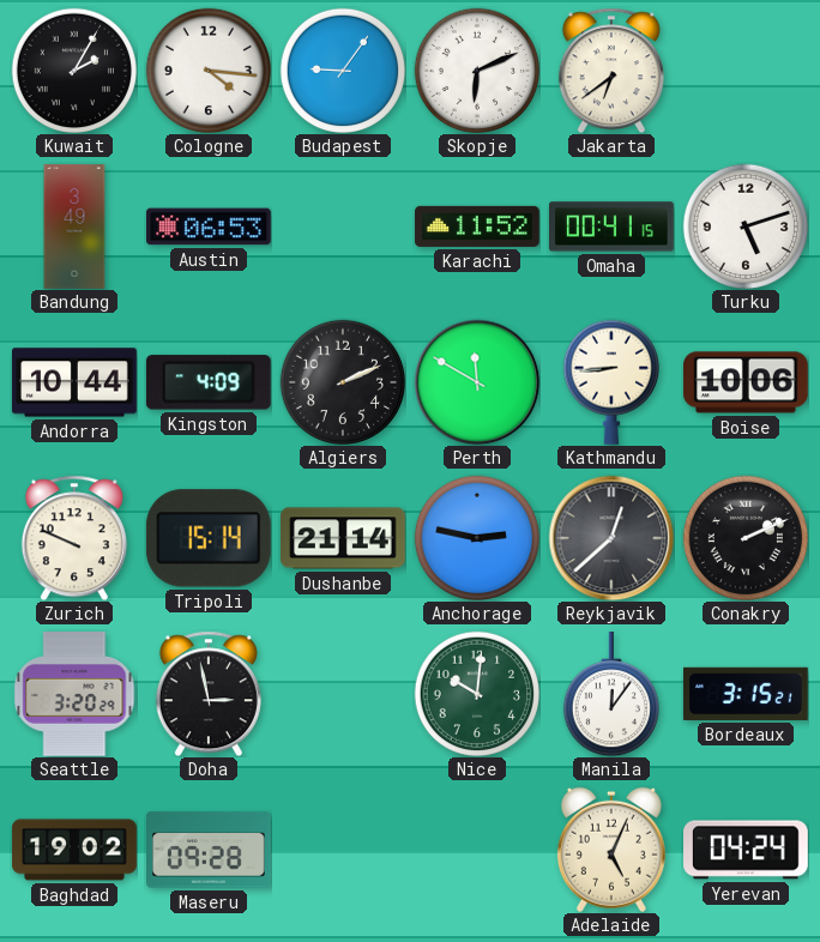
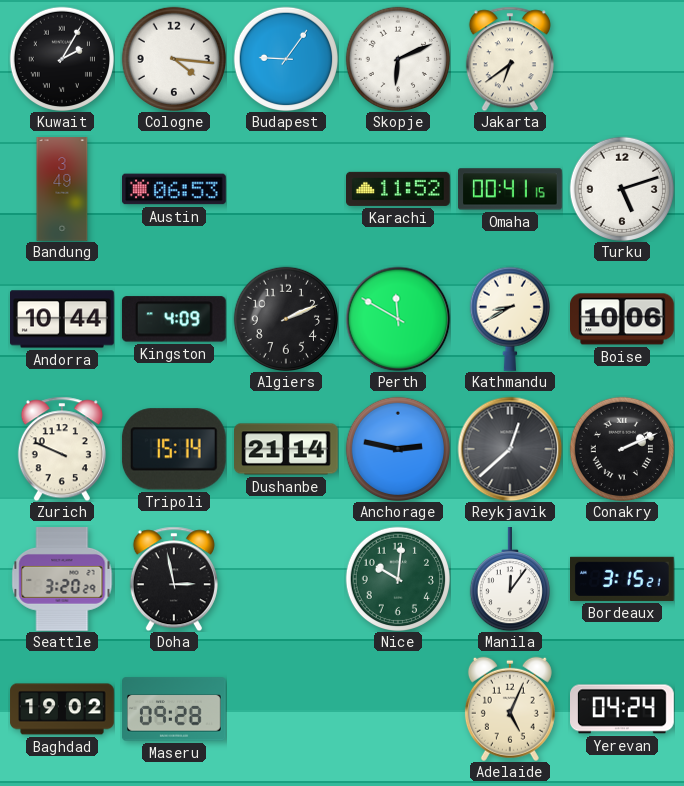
Kathmandu: 8:44 -> 8:40
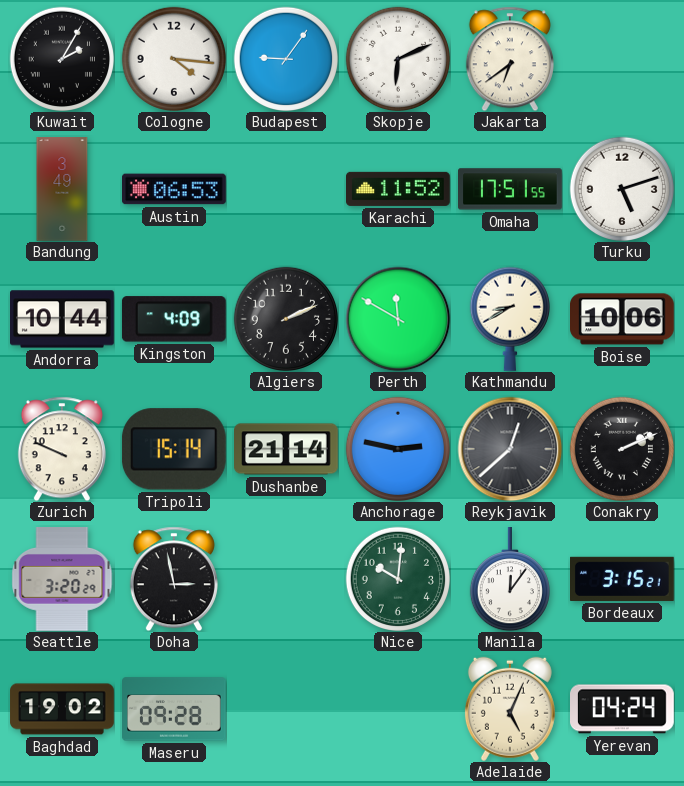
Omaha: 00:41 -> 17:51
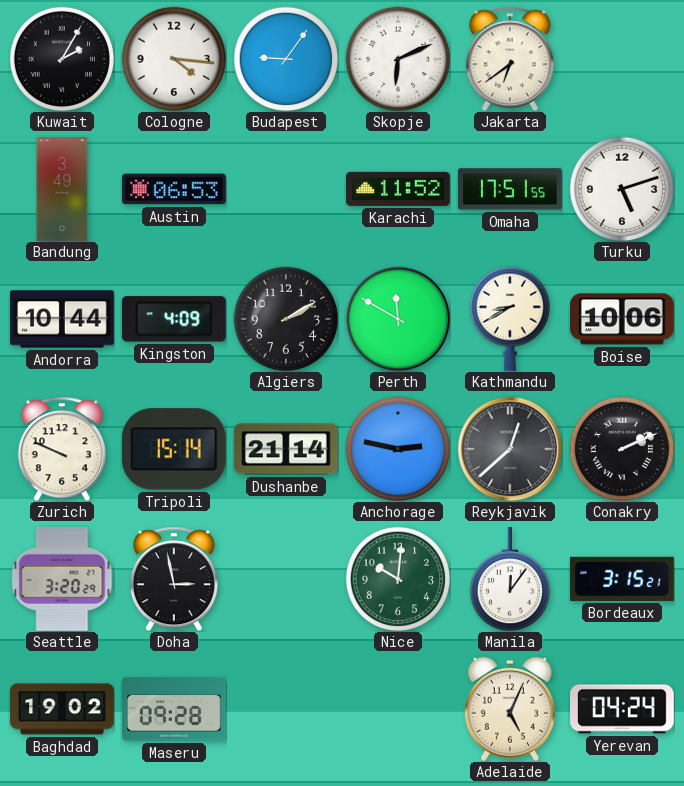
Algiers: 2:11 -> 2:10
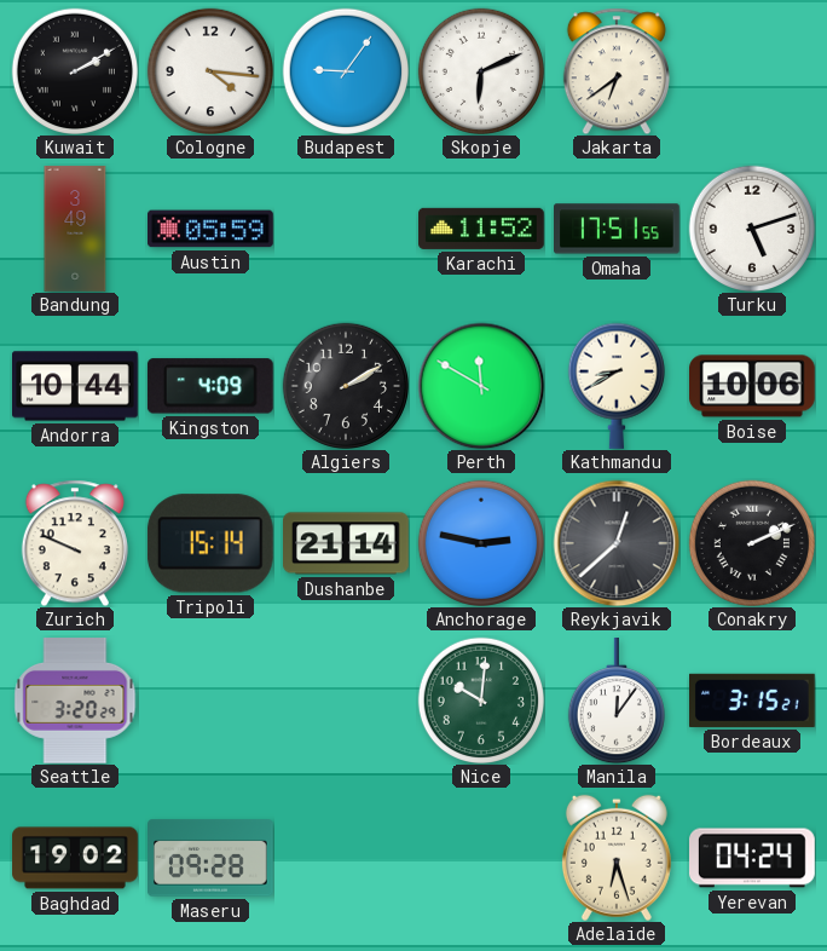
Kuwait: 2:05 -> 2:10
Austin: 06:53 -> 05:59
Doha: 2:58 -> none
Adelaide: 5:04 -> 6:27
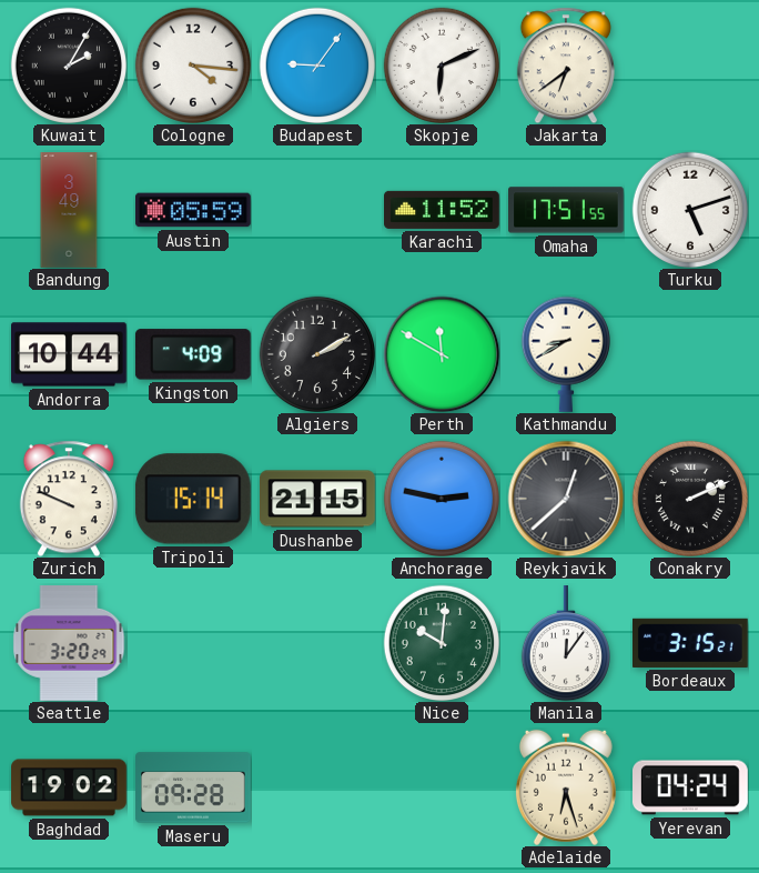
Kuwait: 2:10 -> 2:05
Boise: 10:06 -> none
Dushanbe: 21:14 -> 21:15
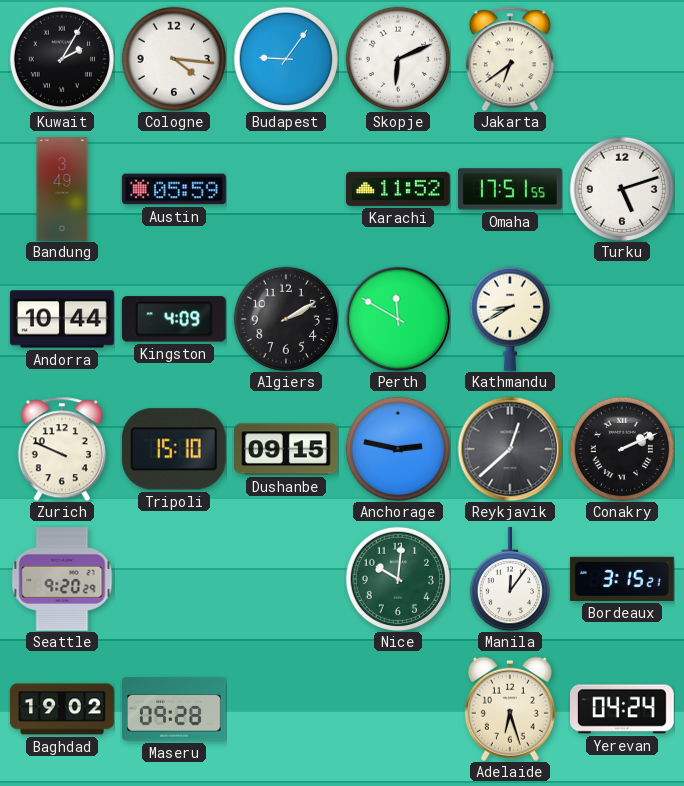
Tripoli: 15:14 -> 15:10
Dushanbe: 21:15 -> 09:15
Seattle: 3:20 -> 9:20
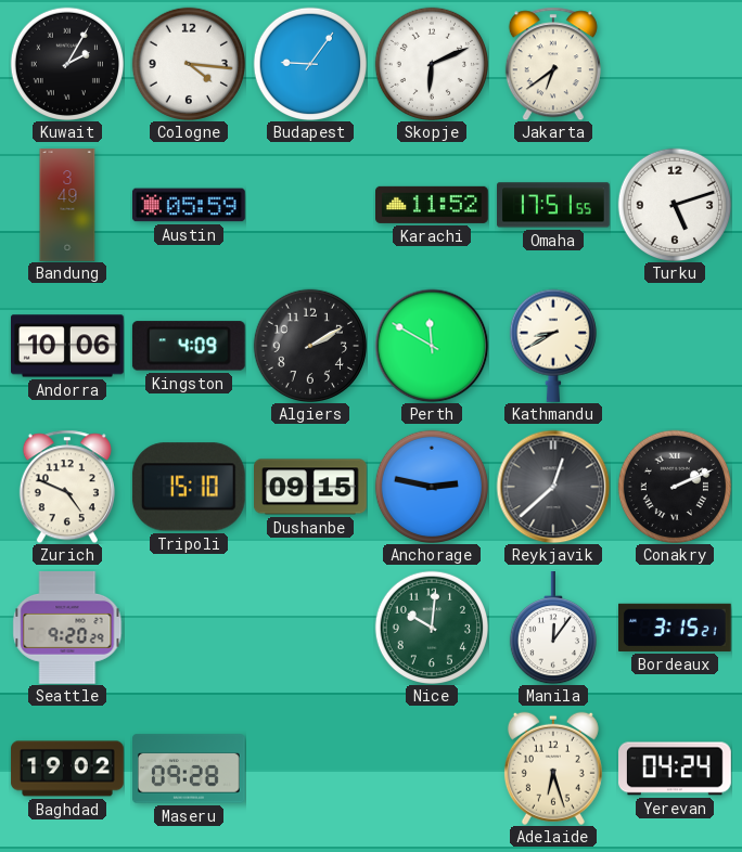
Andorra: 10:44 -> 10:06
Zurich: 9:49 -> 4:49
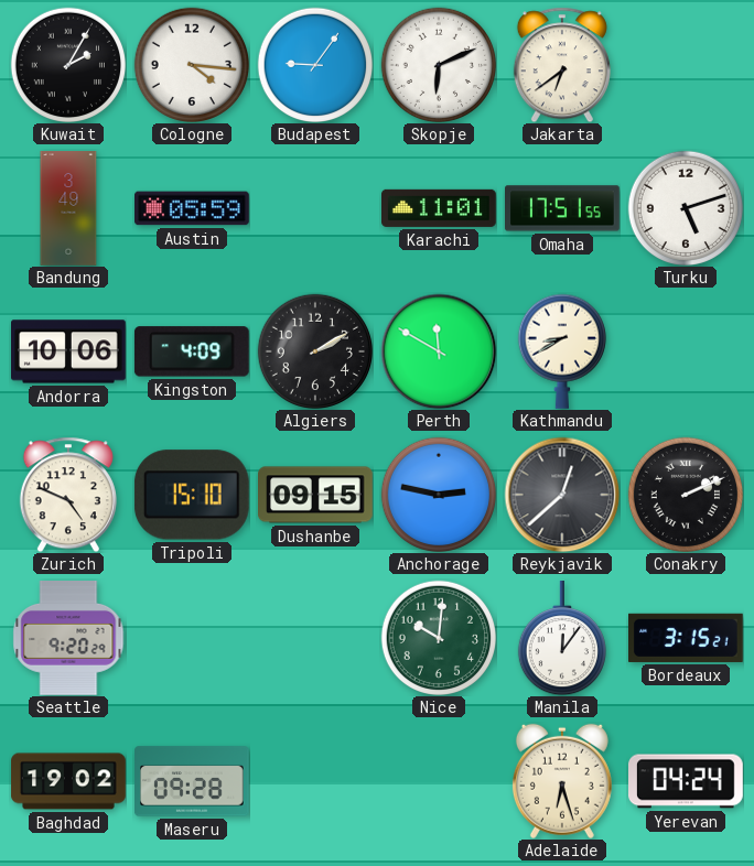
Karachi: 11:52 -> 11:01
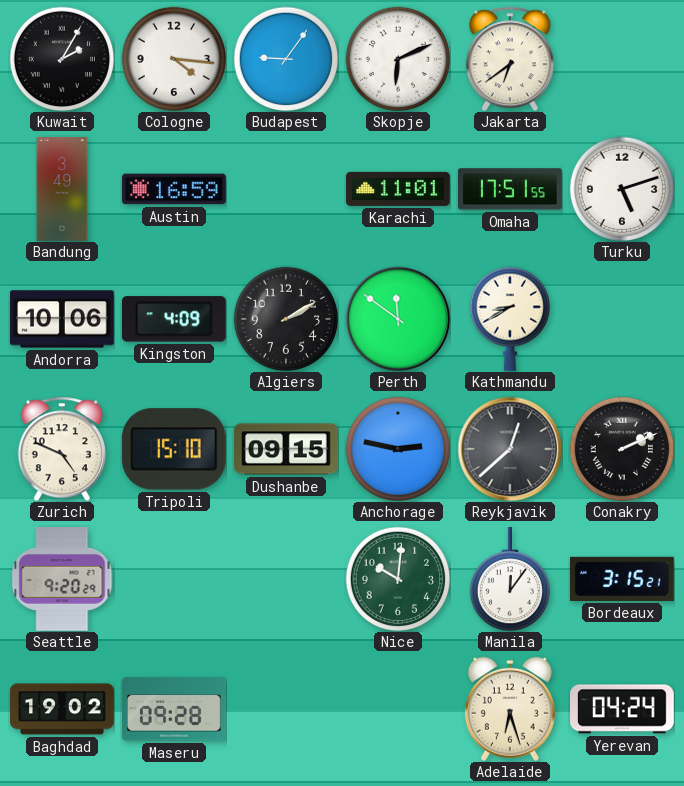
Austin: 05:59 -> 16:59
Perth: 11:50 -> 11:51
